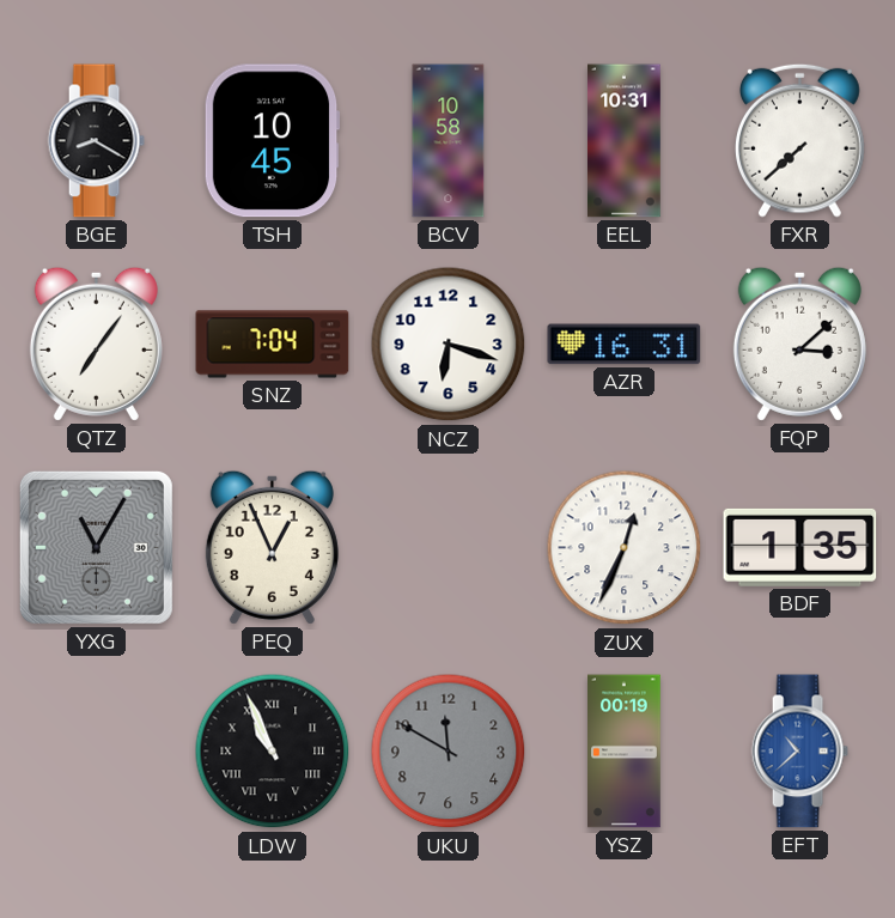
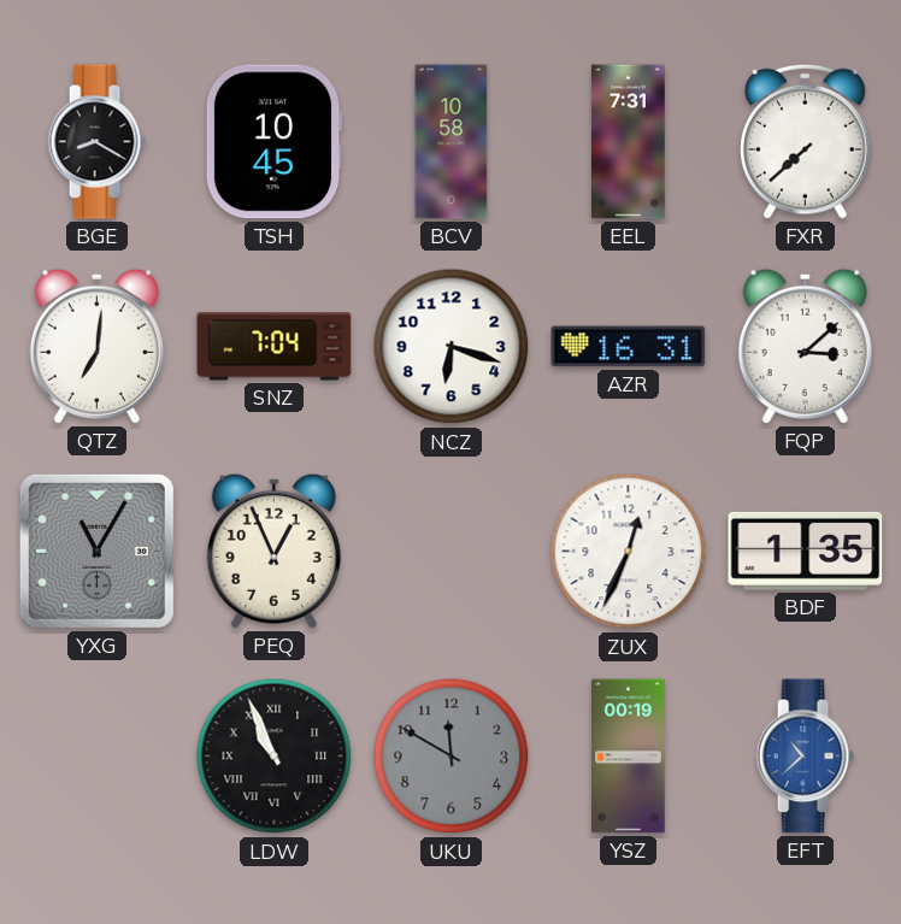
EEL: 10:31 -> 7:31
QTZ: 7:06 -> 7:01
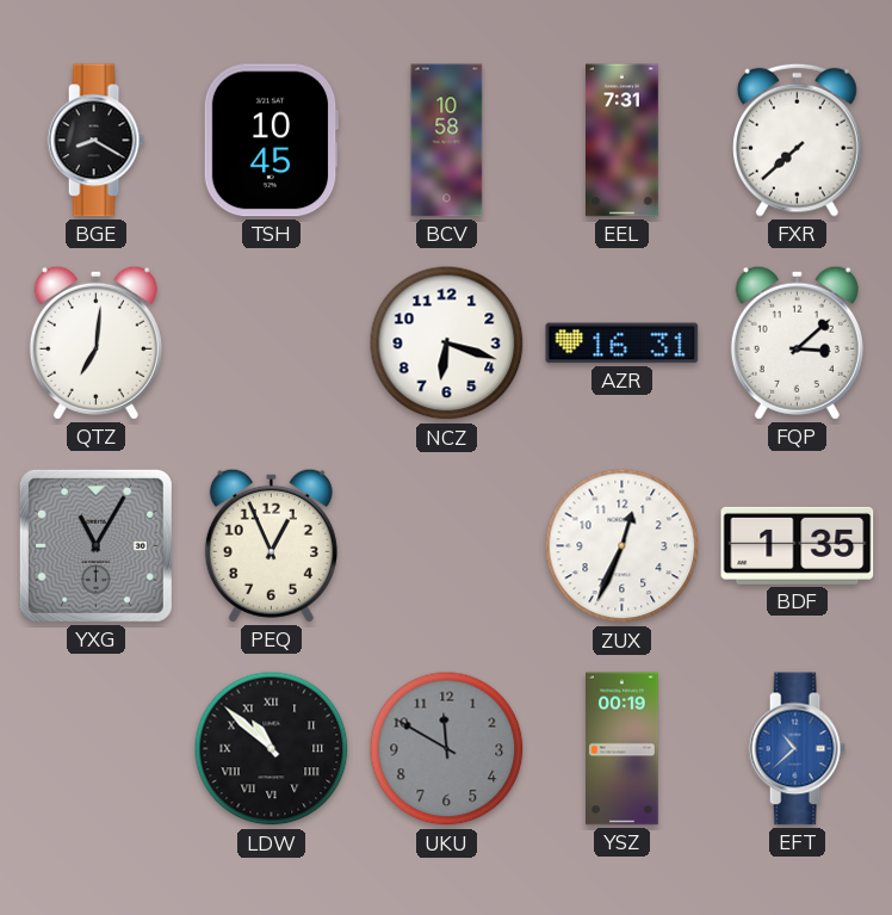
SNZ: 7:04 -> none
LDW: 10:56 -> 10:52
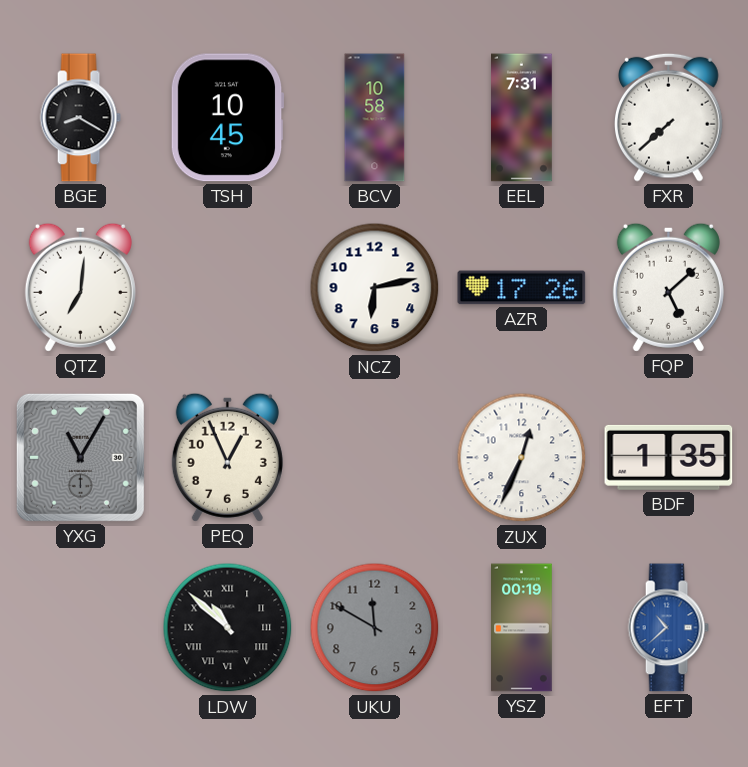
NCZ: 6:18 -> 6:13
AZR: 16:31 -> 17:26
FQP: 3:08 -> 5:08
